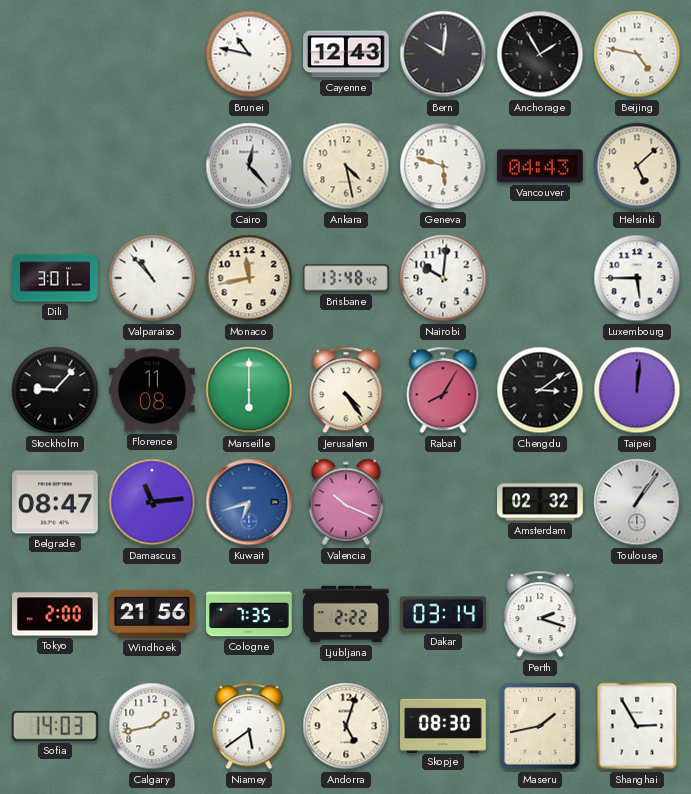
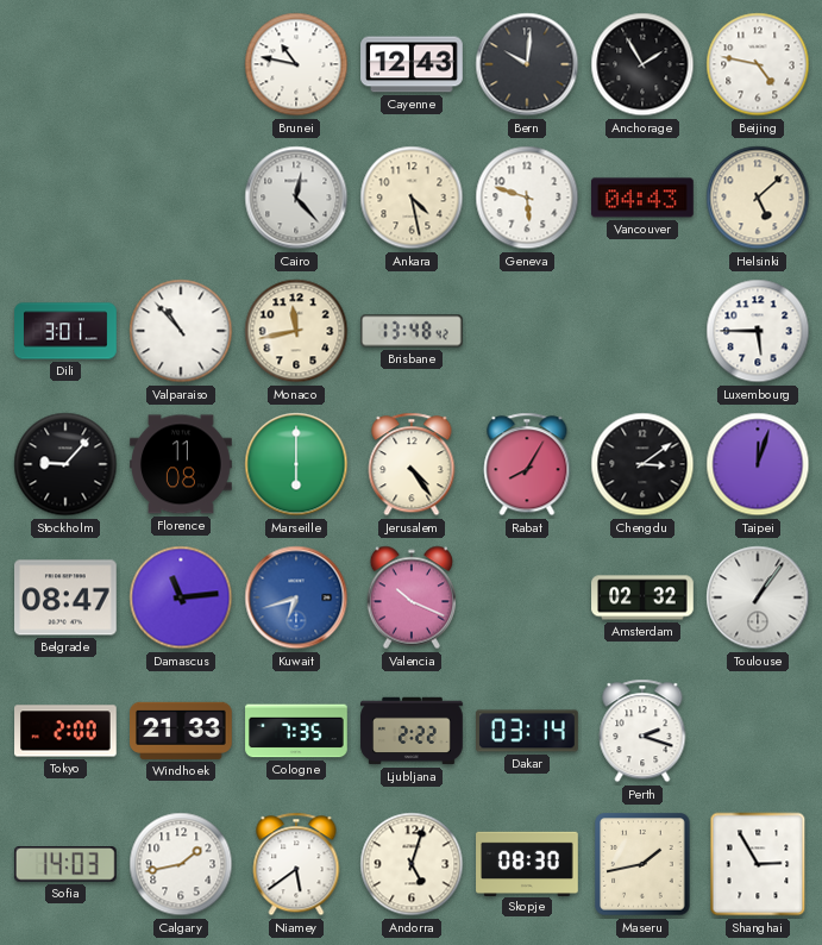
Nairobi: 10:01 -> none
Taipei: 12:01 -> 12:03
Windhoek: 21:56 -> 21:33
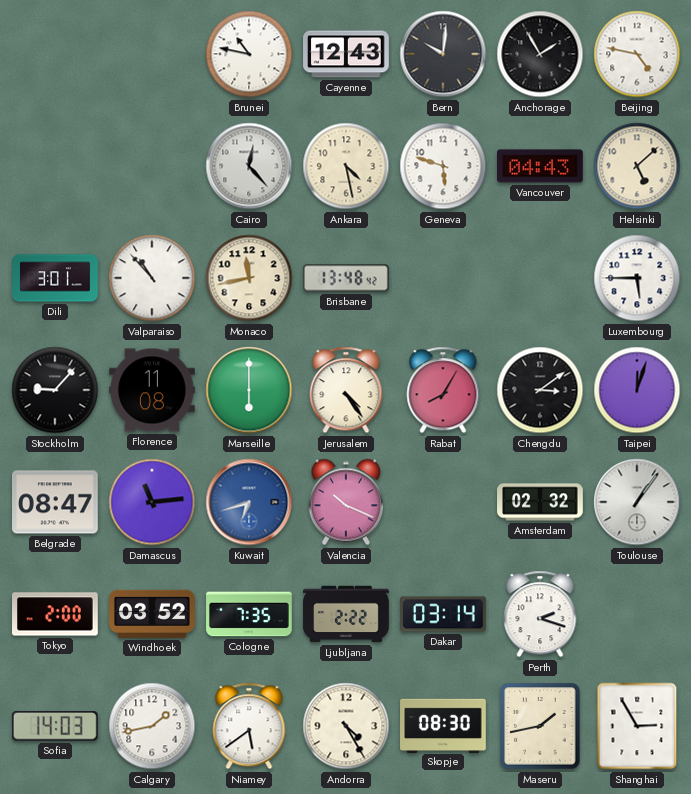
Windhoek: 21:33 -> 03:52
Andorra: 5:03 -> 4:25
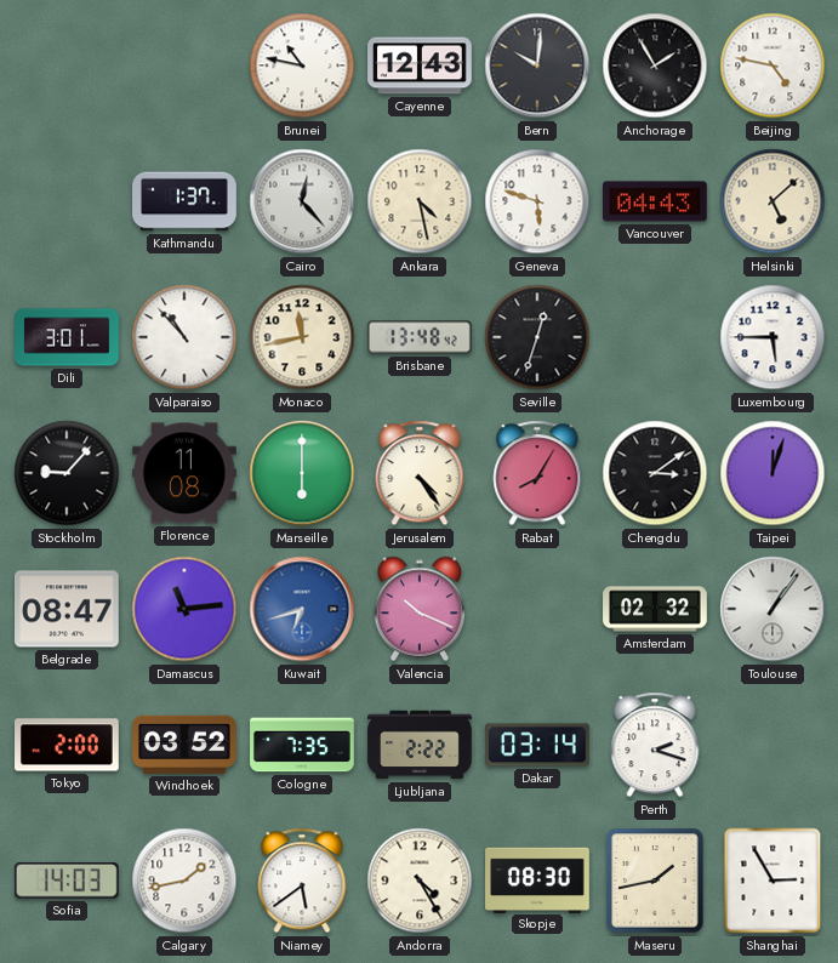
Kathmandu: none -> 1:37
Seville: none -> 12:33
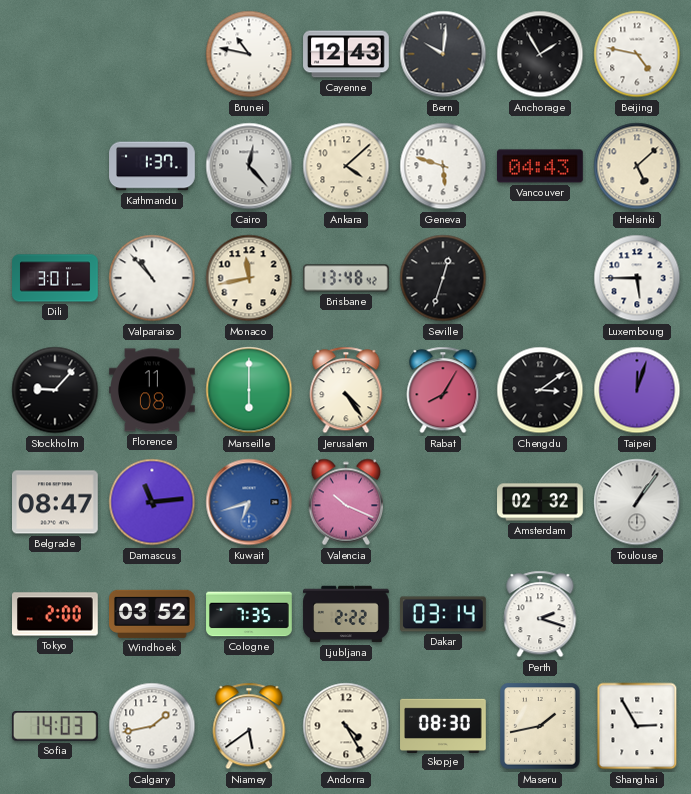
Ankara: 4:28 -> 4:08
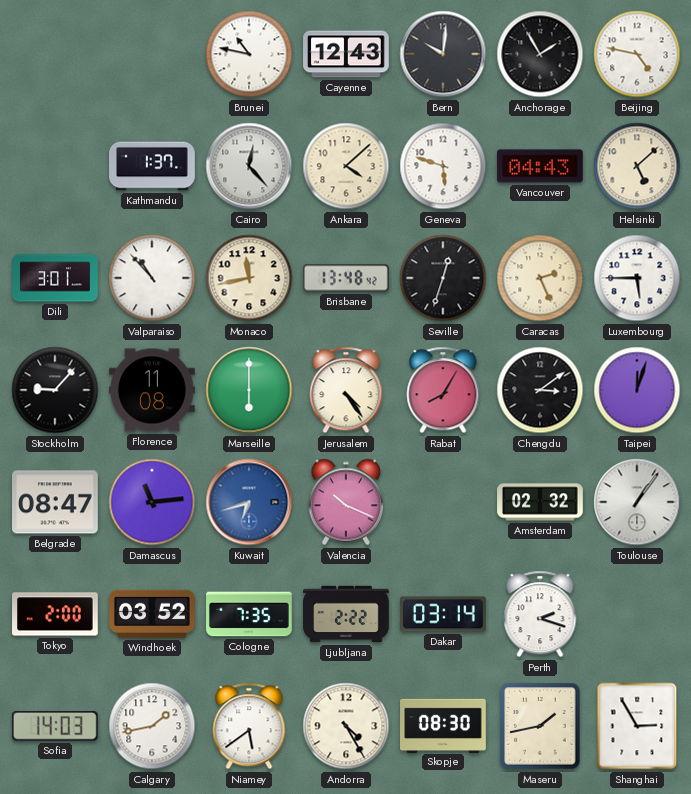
Caracas: none -> 2:26
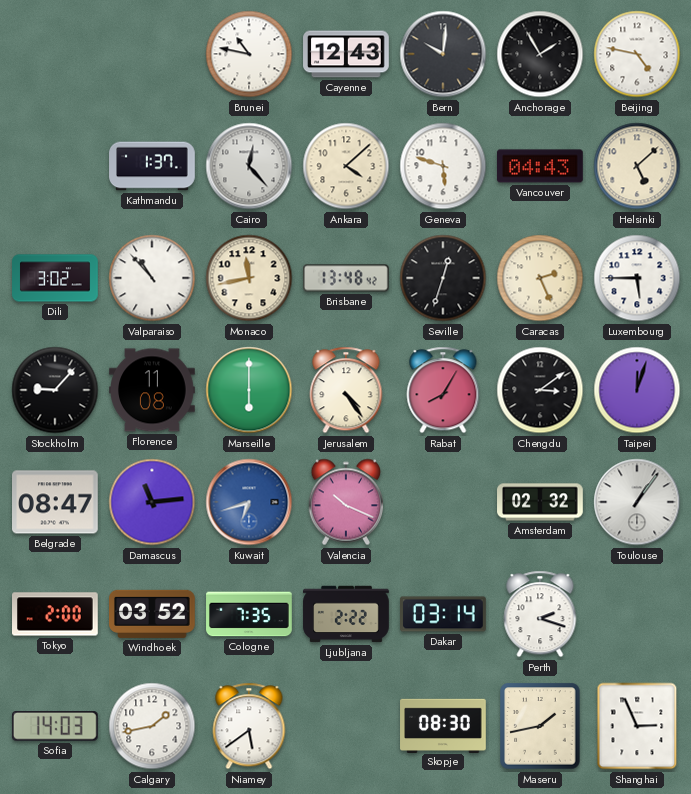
Dili: 3:01 -> 3:02
Andorra: 4:25 -> none
Shanghai: 2:55 -> 2:56
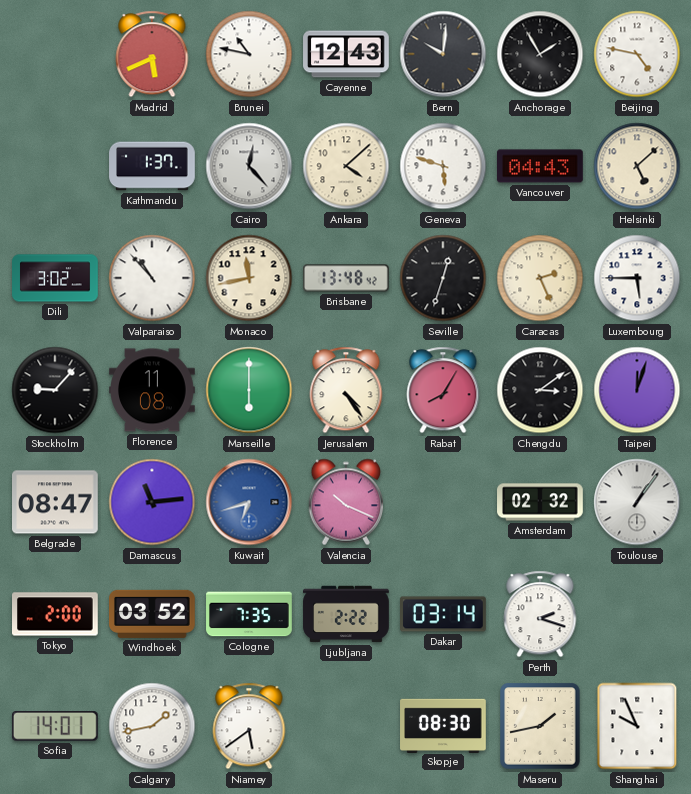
Madrid: none -> 5:41
Sofia: 14:03 -> 14:01
Shanghai: 2:56 -> 9:56
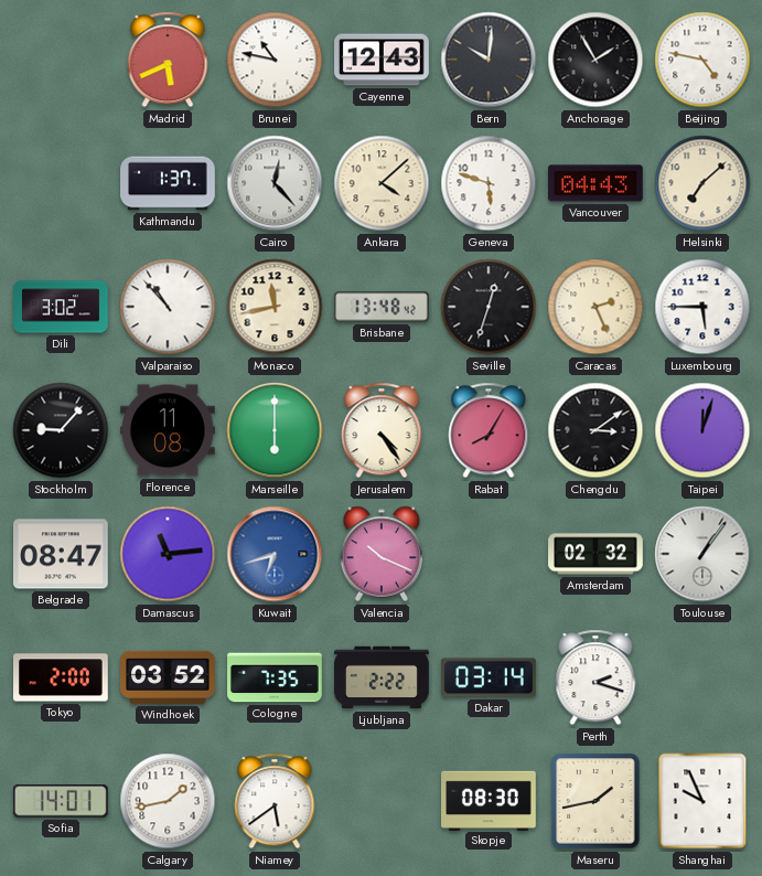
Helsinki: 5:08 -> 7:08
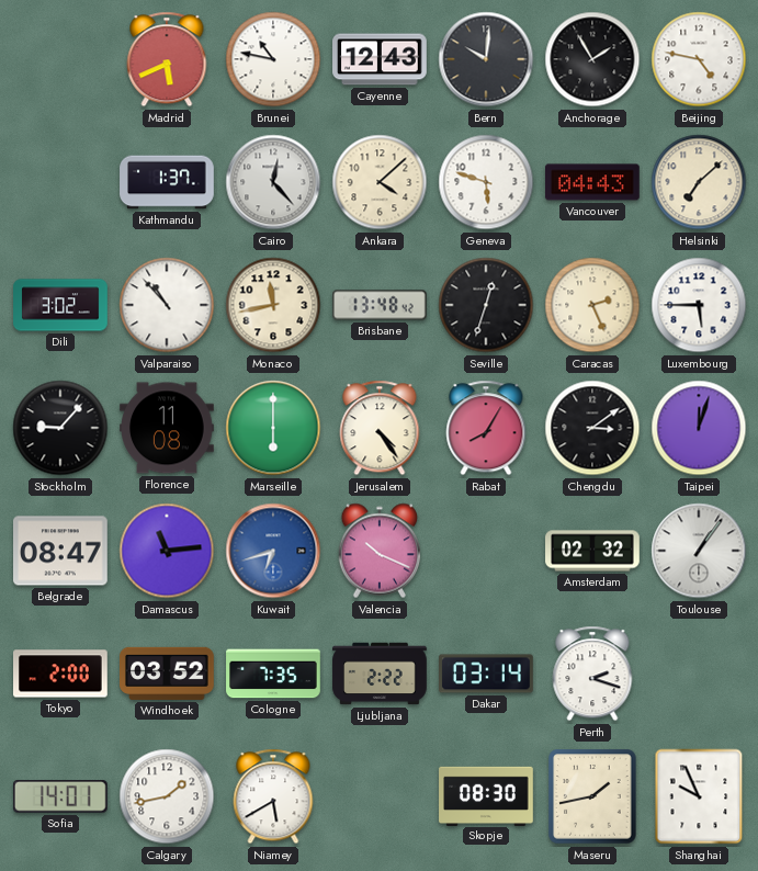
Niamey: 5:39 -> 5:40
